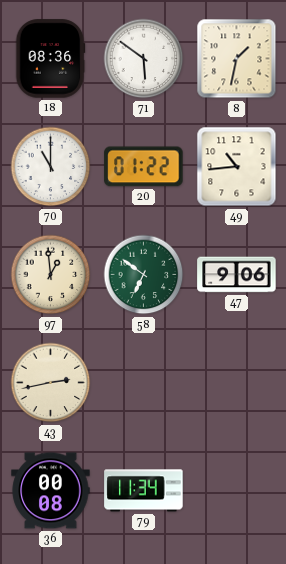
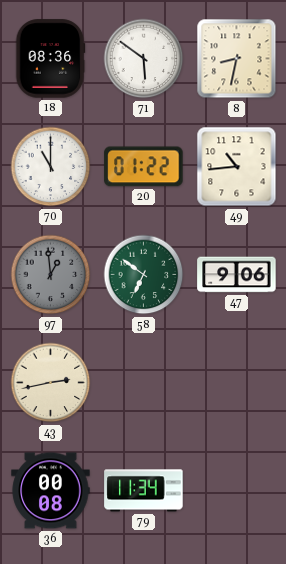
8: 1:32 -> 8:32
97 dial: cream -> grey
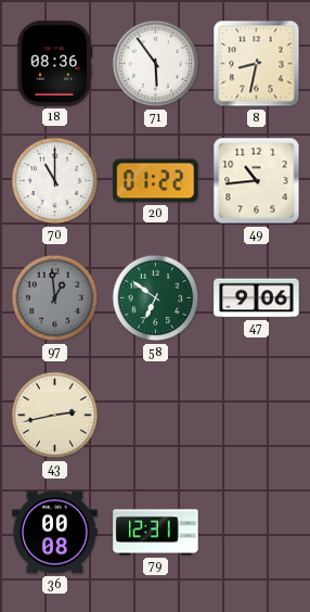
71: 5:51 -> 5:54
79: 11:34 -> 12:31
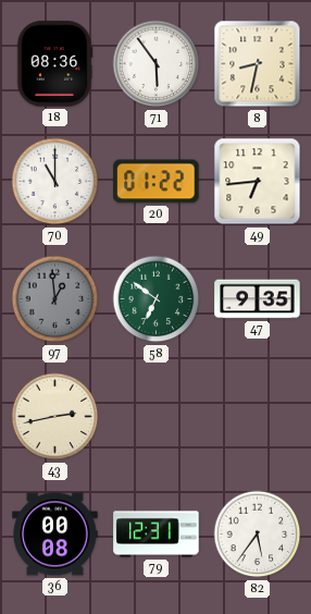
49: 10:44 -> 6:44
47: 9:06 -> 9:35
82: none -> 5:36
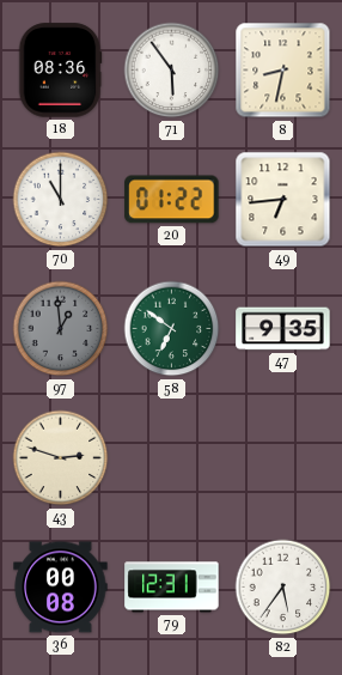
43: 2:43 -> 2:48
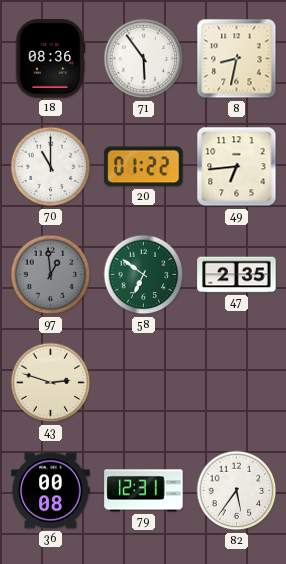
47: 9:35 -> 2:35
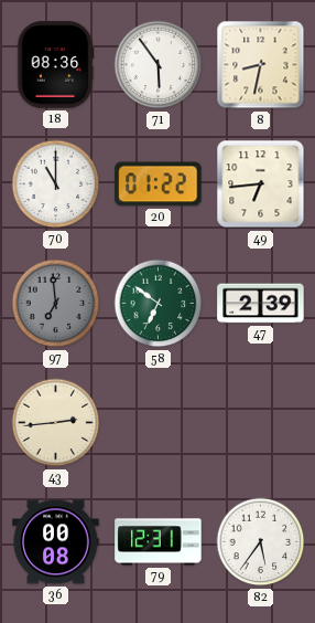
97: 12:59 -> 6:59
47: 2:35 -> 2:39
43: 2:48 -> 2:44
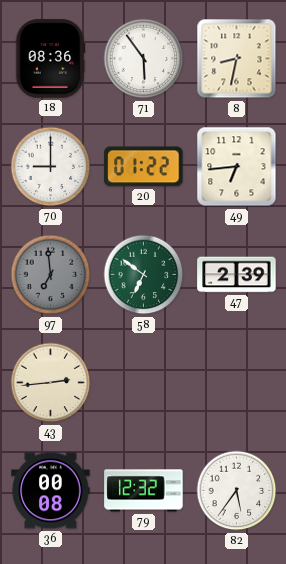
70: 11:00 -> 9:00
79: 12:31 -> 12:32
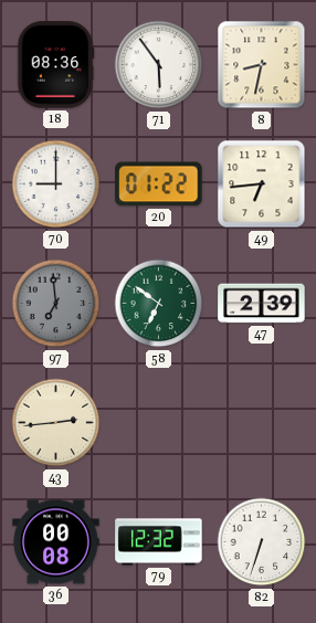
82: 5:36 -> 6:33
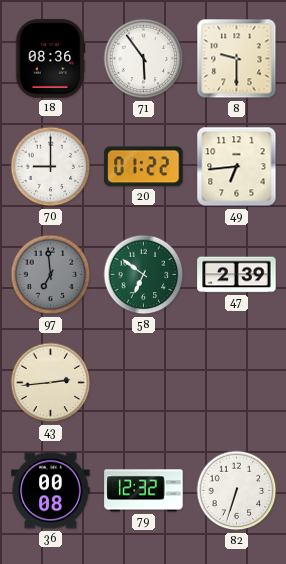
8: 8:32 -> 9:30
